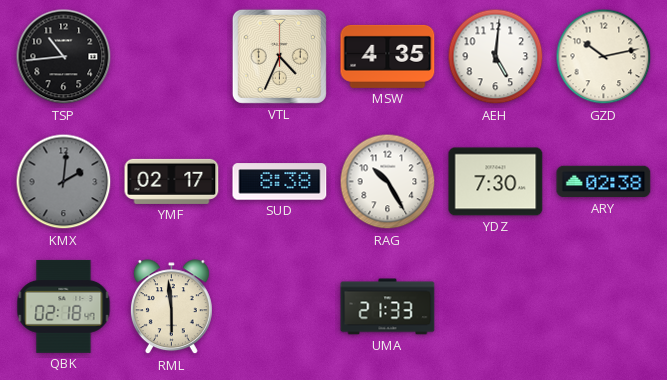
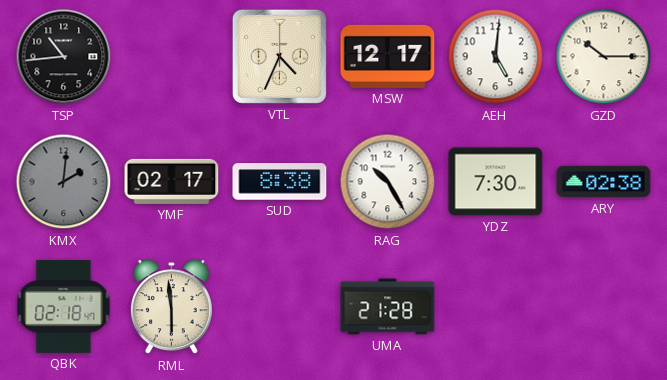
MSW: 4:35 -> 12:17
GZD: 10:13 -> 10:15
UMA: 21:33 -> 21:28
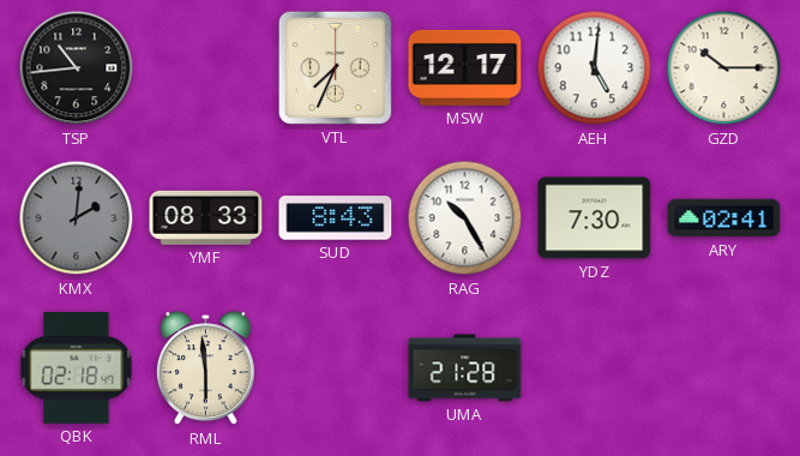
VTL: 4:34 -> 7:34
YMF: 02:17 -> 08:33
SUD: 8:38 -> 8:43
ARY: 02:38 -> 02:41
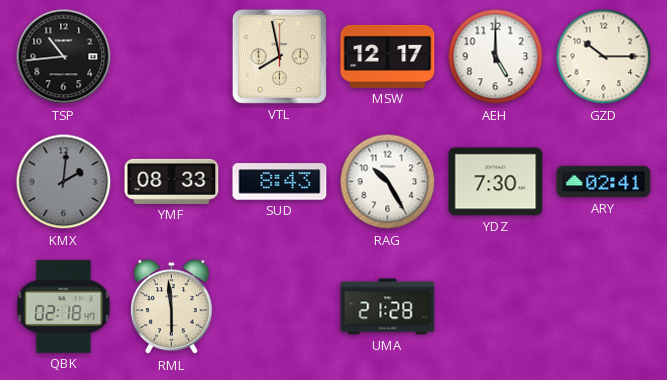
VTL: 7:34 -> 7:58
AEH: 5:01 -> 5:00
